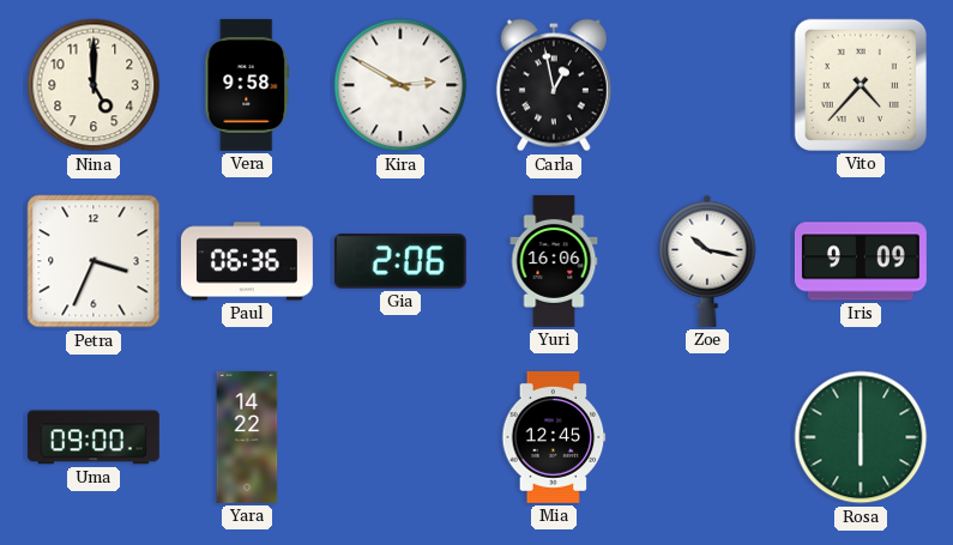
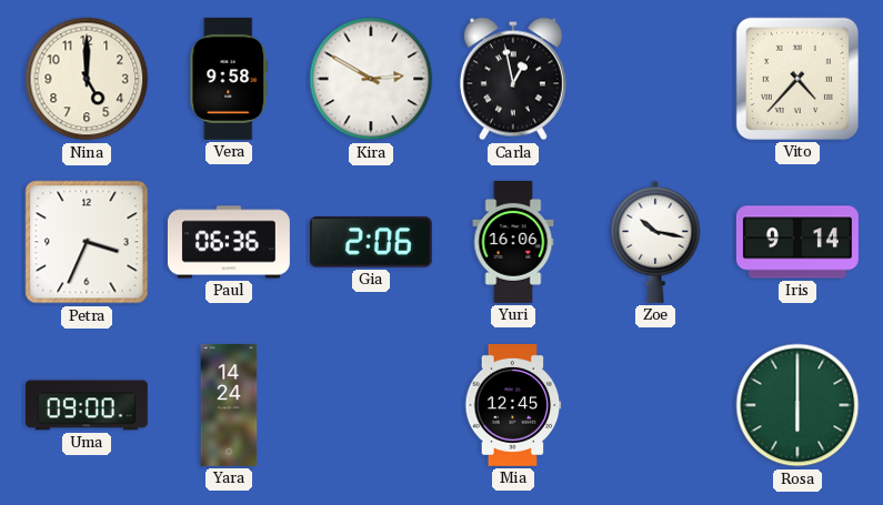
Iris: 9:09 -> 9:14
Yara: 14:22 -> 14:24
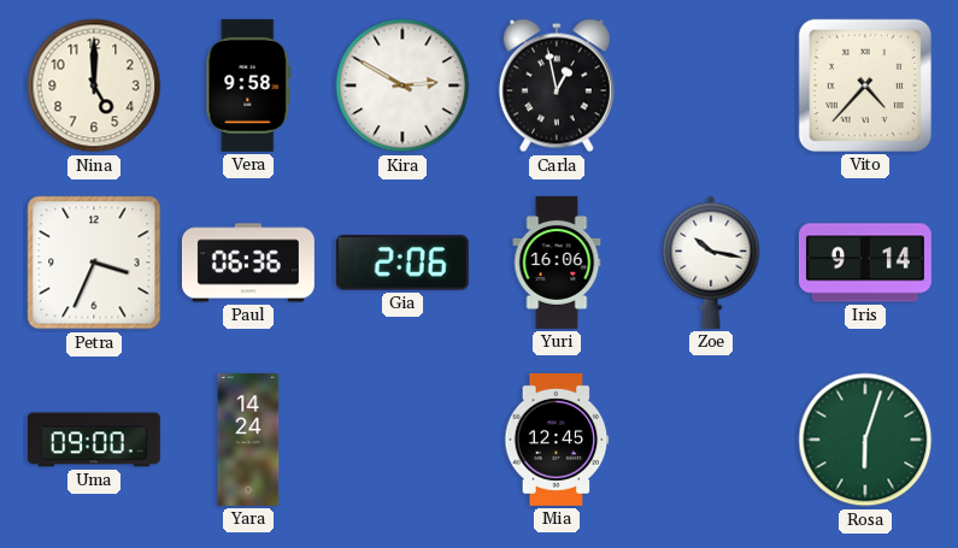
Rosa: 6:00 -> 6:03
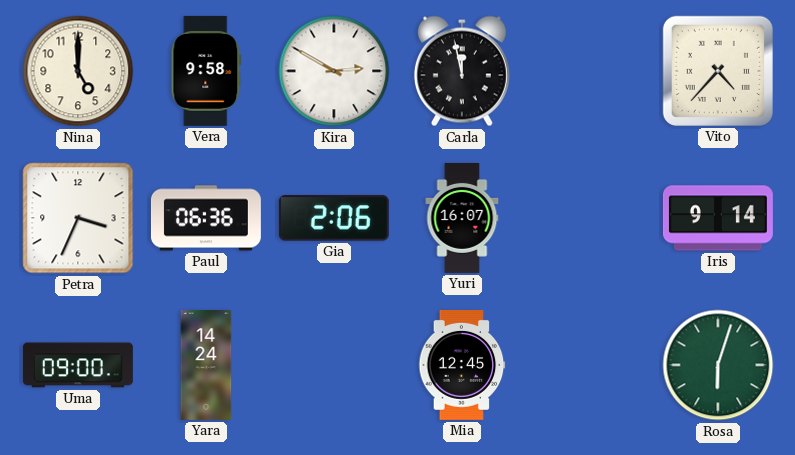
Carla: 12:58 -> 11:58
Yuri: 16:06 -> 16:07
Zoe: 10:17 -> none
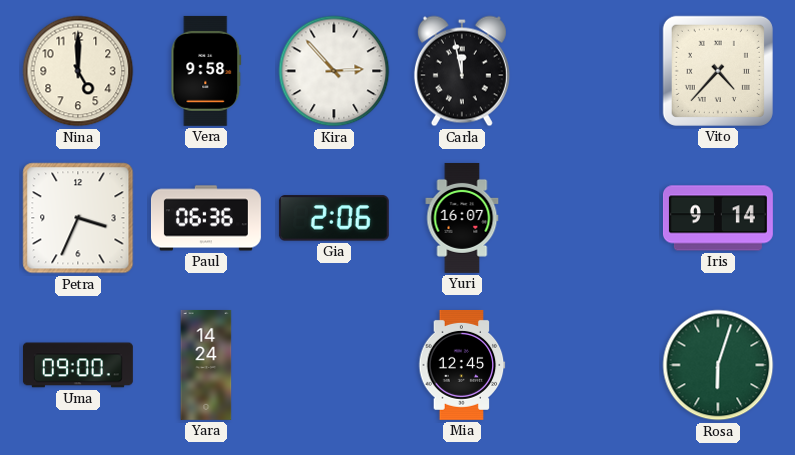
Kira: 2:50 -> 2:53
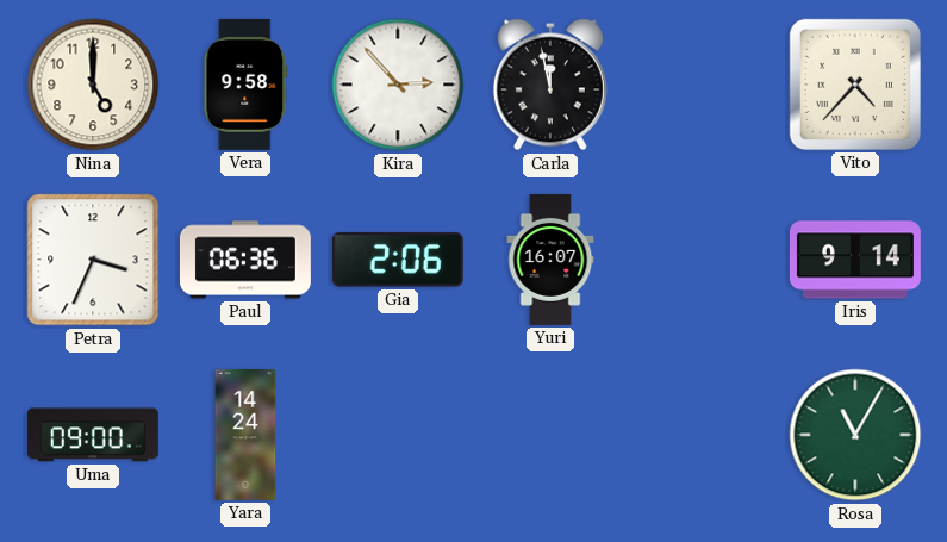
Mia: 12:45 -> none
Rosa: 6:03 -> 11:05
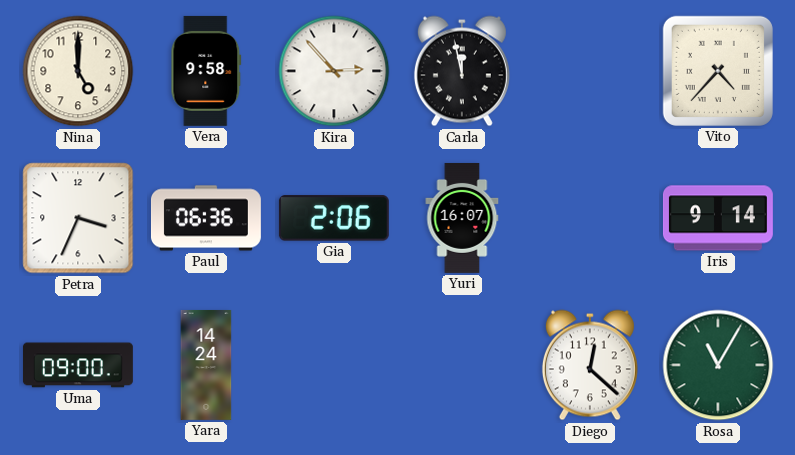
Diego: none -> 12:22
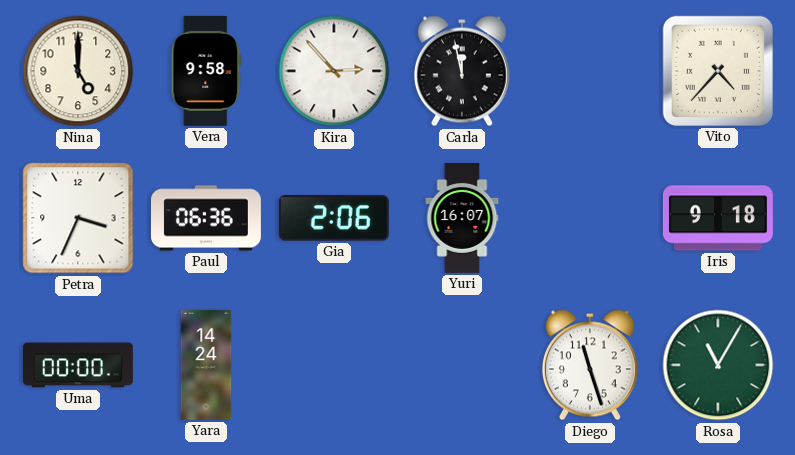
Iris: 9:14 -> 9:18
Uma: 09:00 -> 00:00
Diego: 12:22 -> 11:27
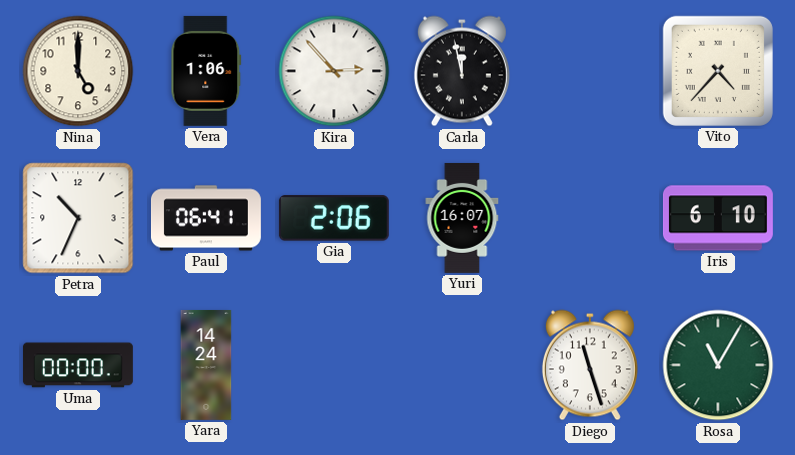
Vera: 9:58 -> 1:06
Petra: 3:34 -> 10:34
Paul: 06:36 -> 06:41
Iris: 9:18 -> 6:10
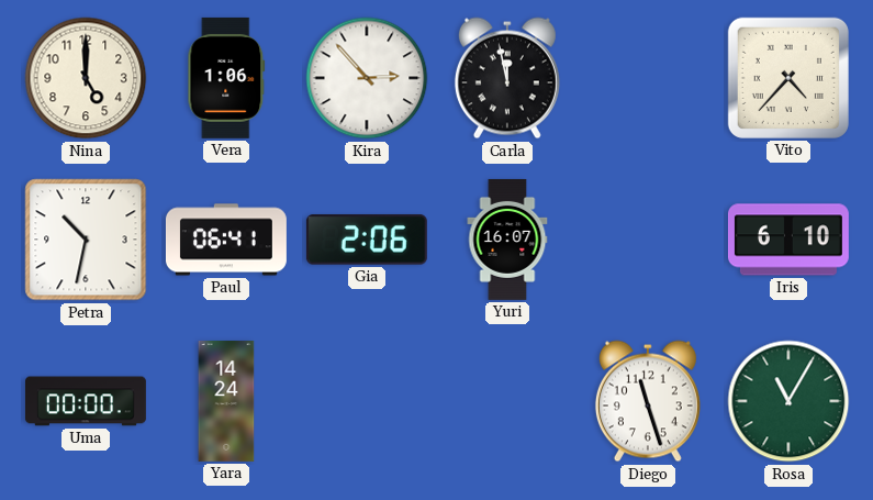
Petra: 10:34 -> 10:32
